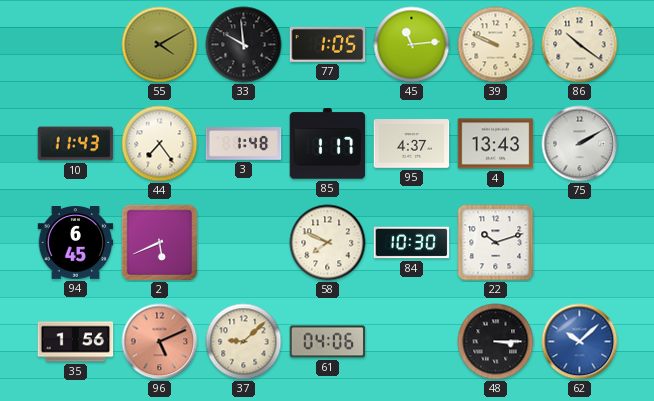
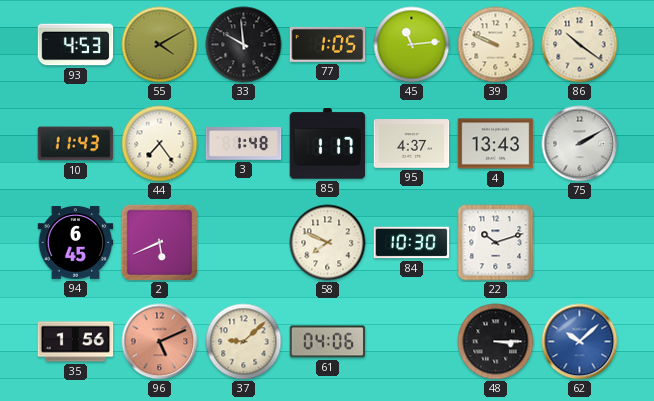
93: none -> 4:53
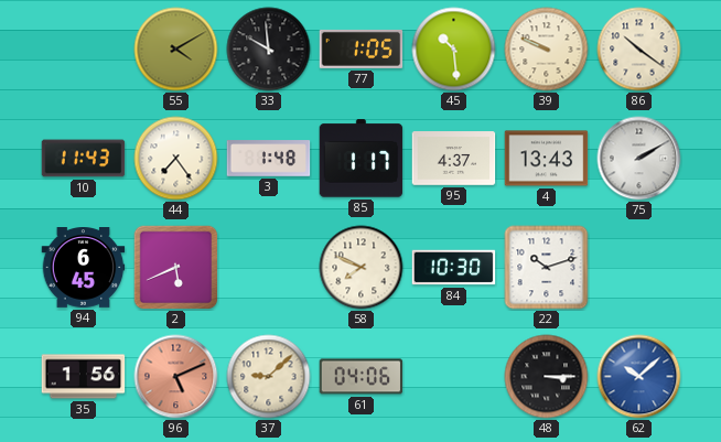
93: 4:53 -> none
45: 11:14 -> 10:29
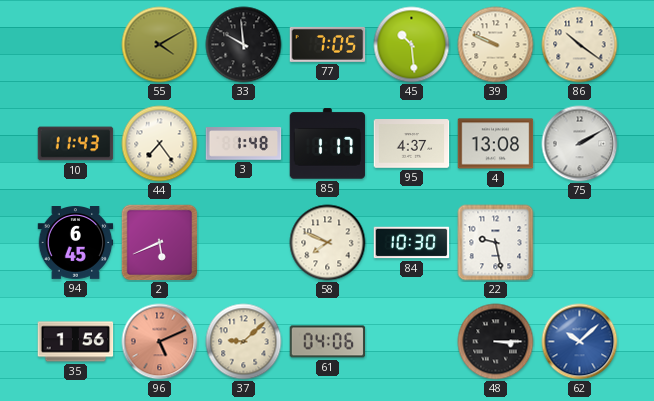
77: 1:05 -> 7:05
4: 13:43 -> 13:08
22: 10:12 -> 9:28
